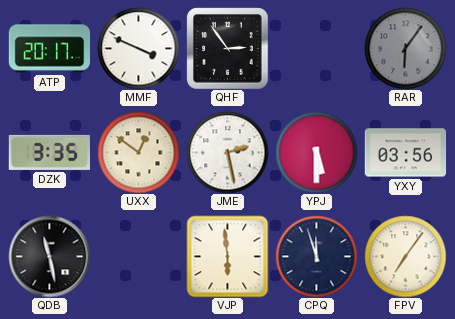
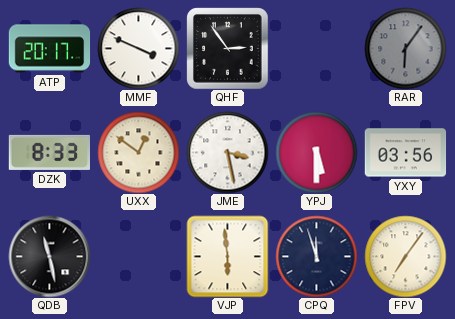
DZK: 3:35 -> 8:33
JME: 2:28 -> 3:28
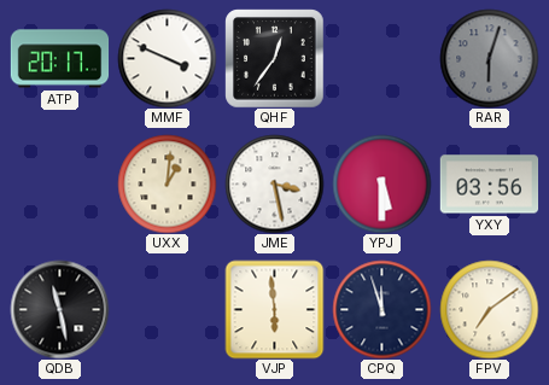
QHF: 2:54 -> 12:36
RAR: 6:06 -> 6:03
DZK: 8:33 -> none
UXX: 12:51 -> 1:01
FPV: 7:06 -> 7:09
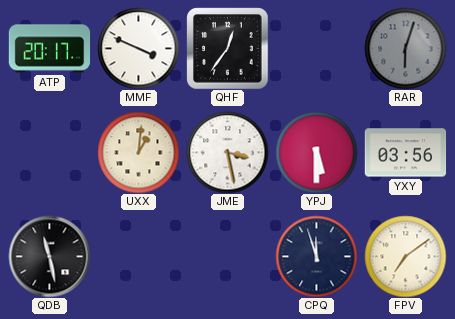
VJP: 5:59 -> none
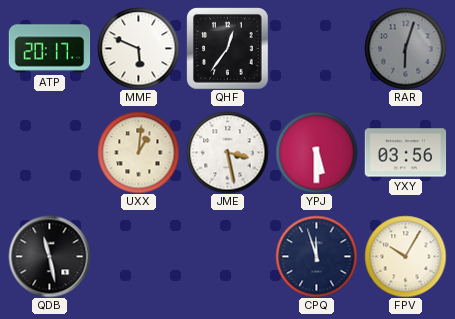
MMF: 3:49 -> 5:49
FPV: 7:09 -> 10:05
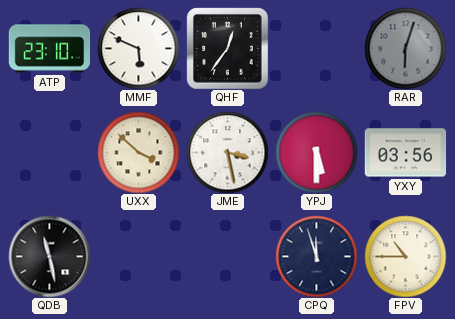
ATP: 20:17 -> 23:10
UXX: 1:01 -> 3:52
FPV: 10:05 -> 10:45
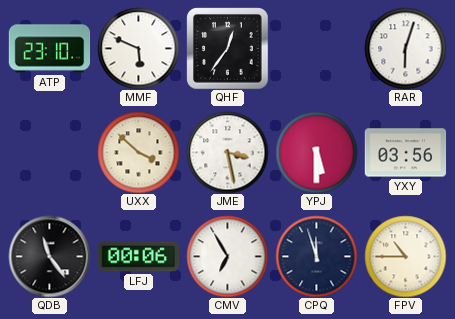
RAR dial: grey -> white
QDB: 11:28 -> 11:24
LFJ: none -> 00:06
CMV: none -> 6:55
